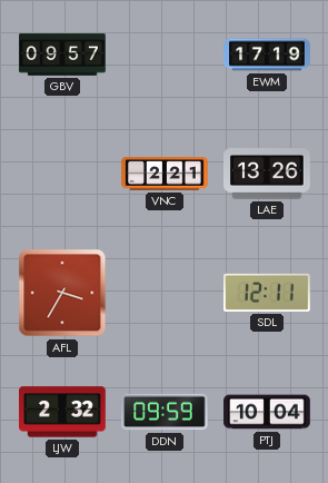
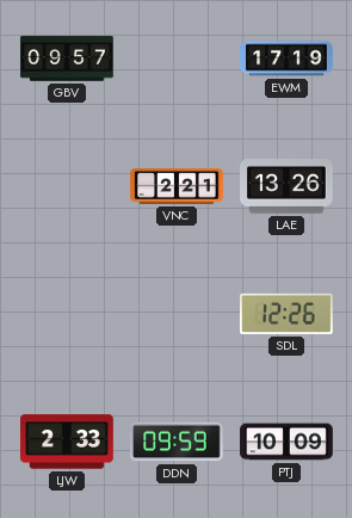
AFL: 3:35 -> none
SDL: 12:11 -> 12:26
LJW: 2:32 -> 2:33
PTJ: 10:04 -> 10:09
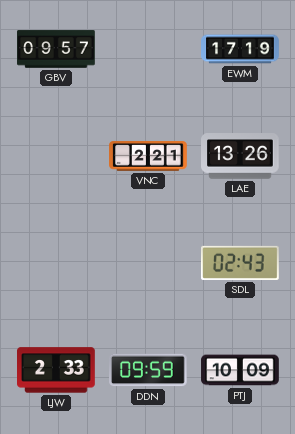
SDL: 12:26 -> 02:43
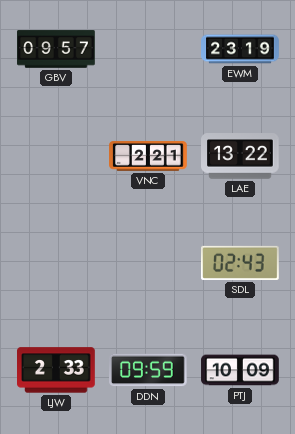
EWM: 17:19 -> 23:19
LAE: 13:26 -> 13:22
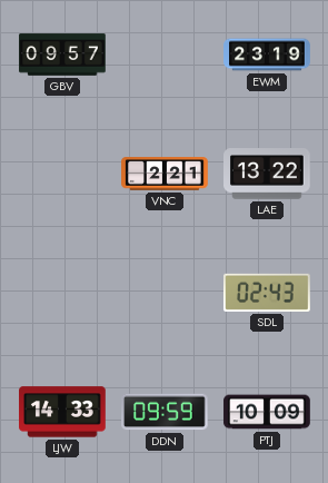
LJW: 2:33 -> 14:33
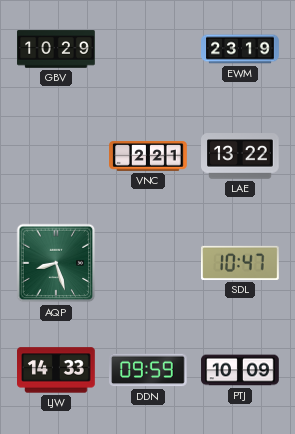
GBV: 09:57 -> 10:29
AQP: none -> 8:27
SDL: 02:43 -> 10:47
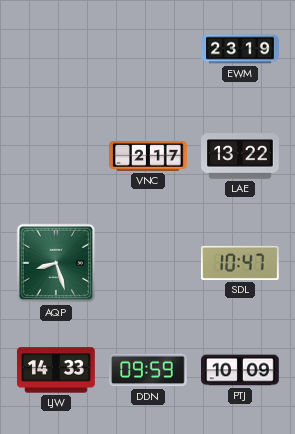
GBV: 10:29 -> none
VNC: 2:21 -> 2:17
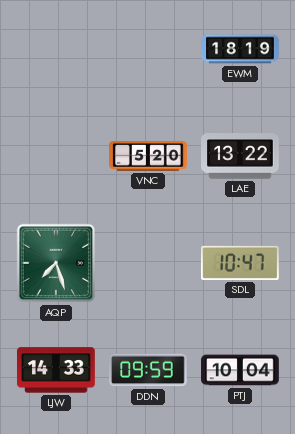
EWM: 23:19 -> 18:19
VNC: 2:17 -> 5:20
AQP: 8:27 -> 7:27
PTJ: 10:09 -> 10:04
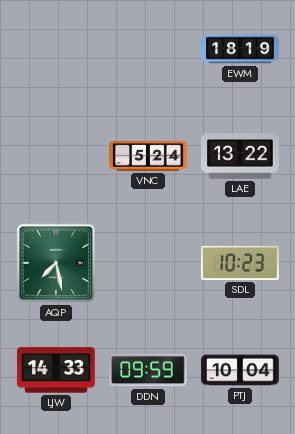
VNC: 5:20 -> 5:24
AQP: 7:27 -> 7:28
SDL: 10:47 -> 10:23
